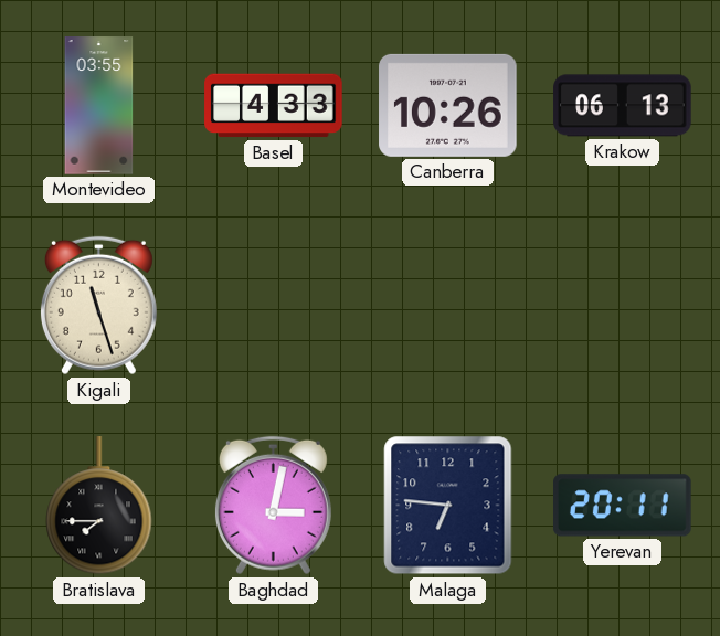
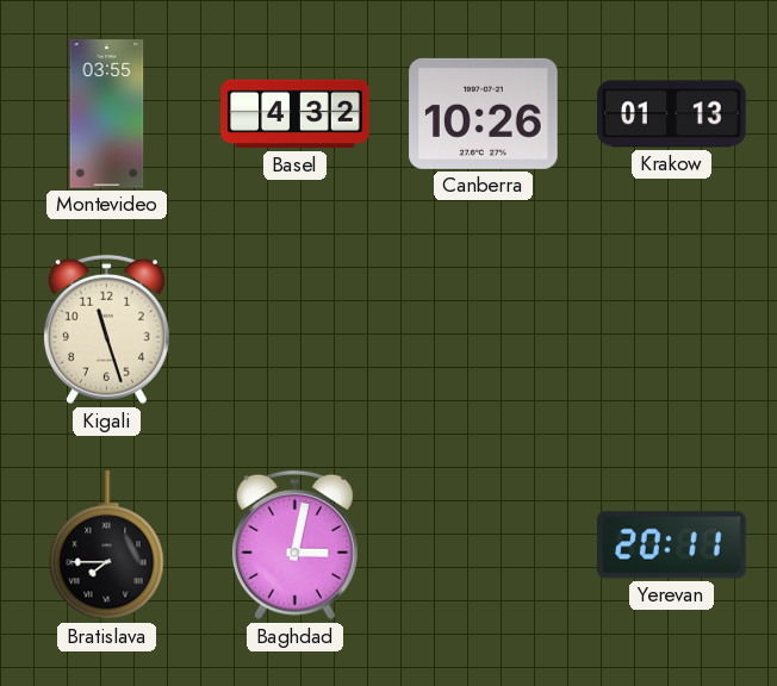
Basel: 4:33 -> 4:32
Krakow: 06:13 -> 01:13
Malaga: 6:46 -> none
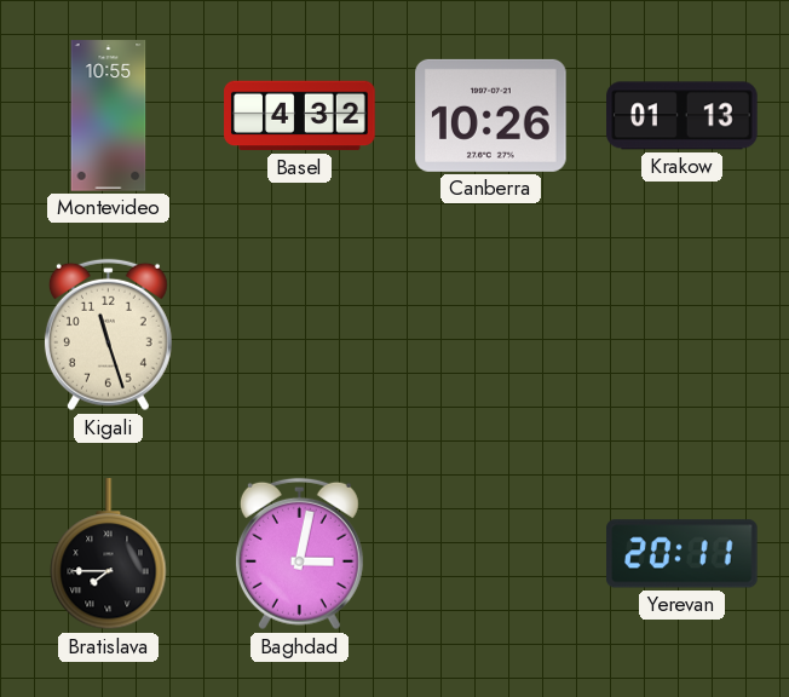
Montevideo: 03:55 -> 10:55
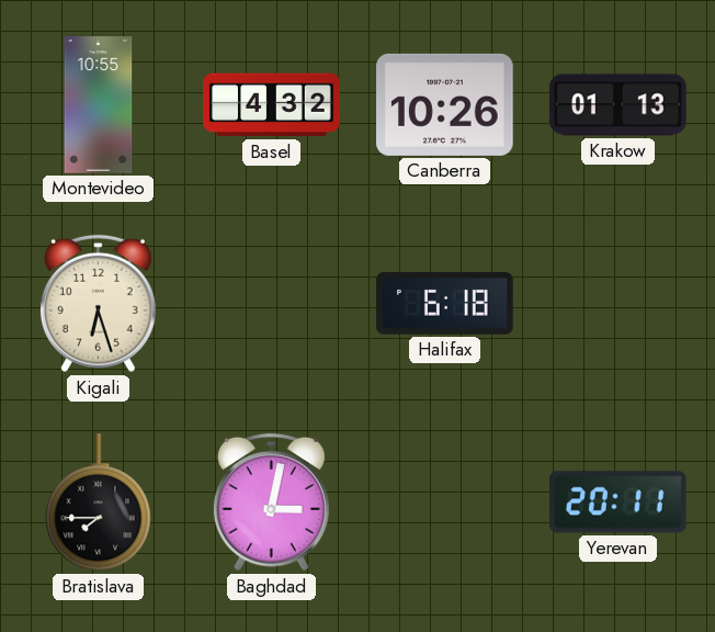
Kigali: 11:27 -> 6:27
Halifax: none -> 6:18
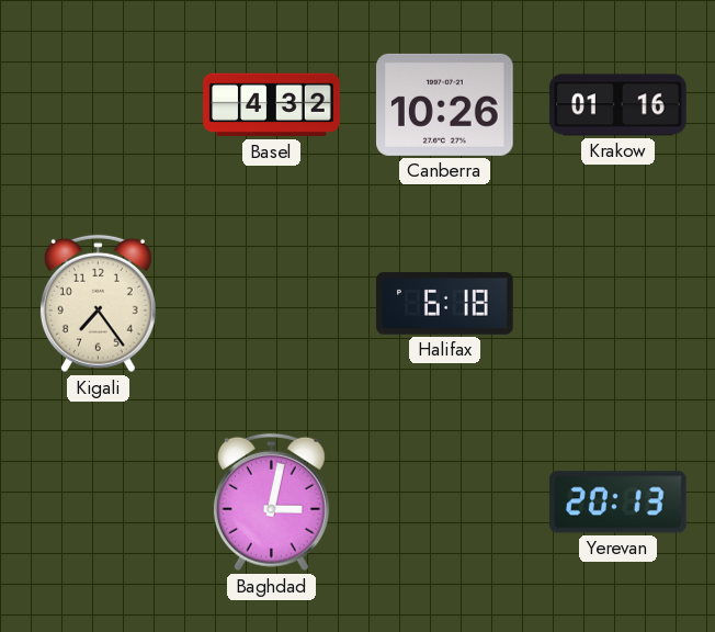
Montevideo: 10:55 -> none
Krakow: 01:13 -> 01:16
Kigali: 6:27 -> 7:24
Bratislava: 7:45 -> none
Yerevan: 20:11 -> 20:13
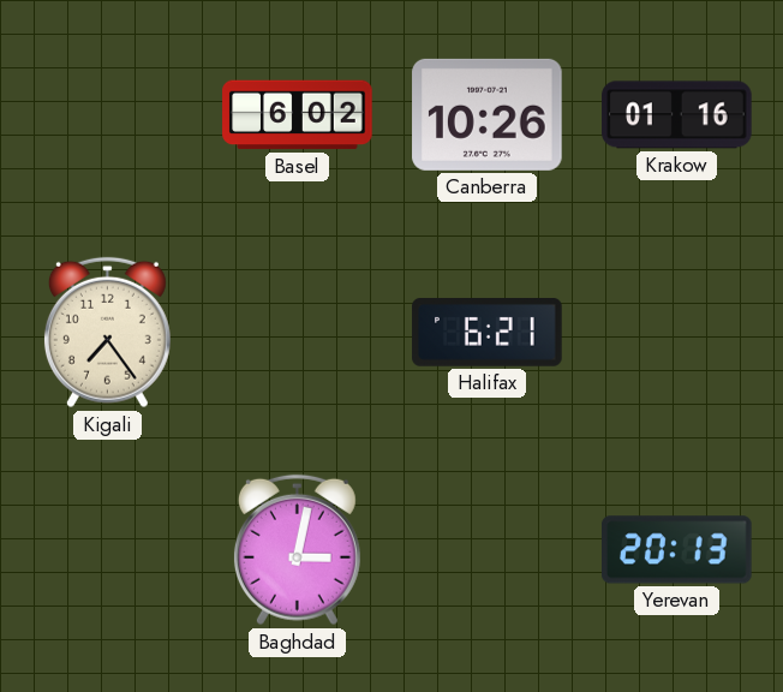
Basel: 4:32 -> 6:02
Halifax: 6:18 -> 6:21
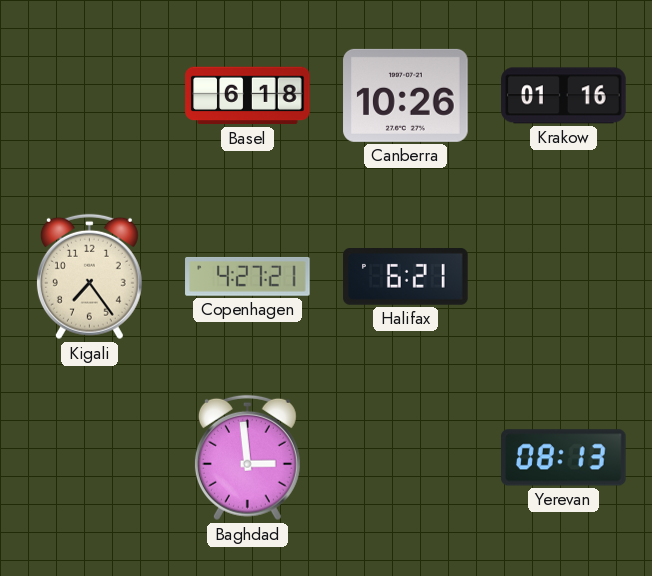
Basel: 6:02 -> 6:18
Copenhagen: none -> 4:27
Baghdad: 3:02 -> 2:59
Yerevan: 20:13 -> 08:13
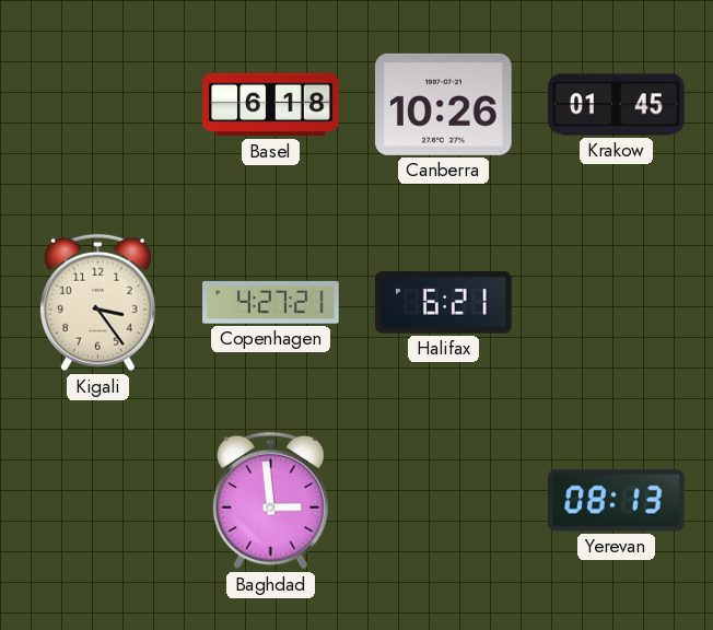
Krakow: 01:16 -> 01:45
Kigali: 7:24 -> 3:24
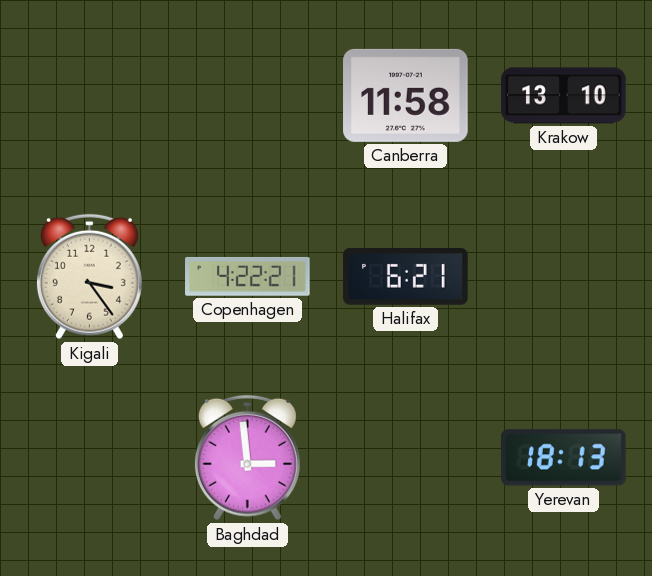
Basel: 6:18 -> none
Canberra: 10:26 -> 11:58
Krakow: 01:45 -> 13:10
Copenhagen: 4:27 -> 4:22
Yerevan: 08:13 -> 18:13
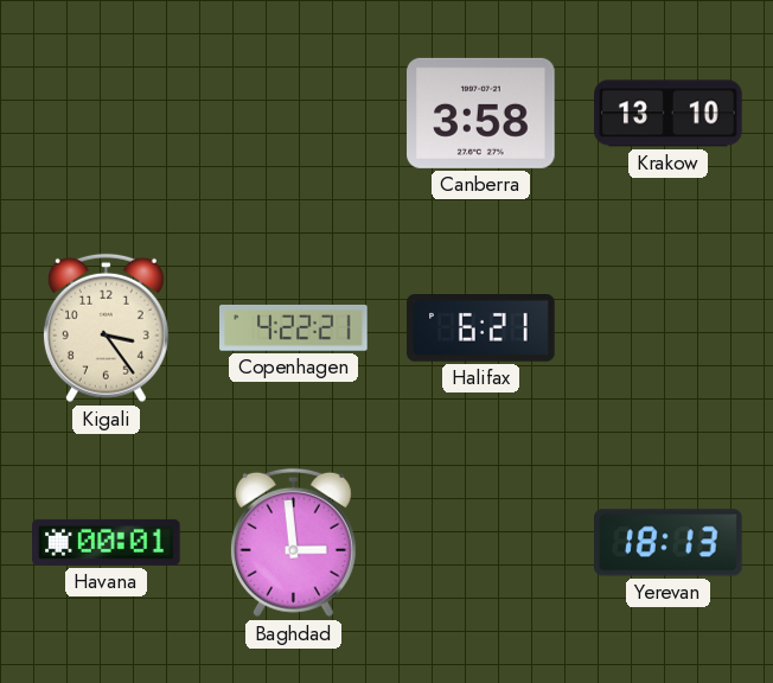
Canberra: 11:58 -> 3:58
Havana: none -> 00:01
